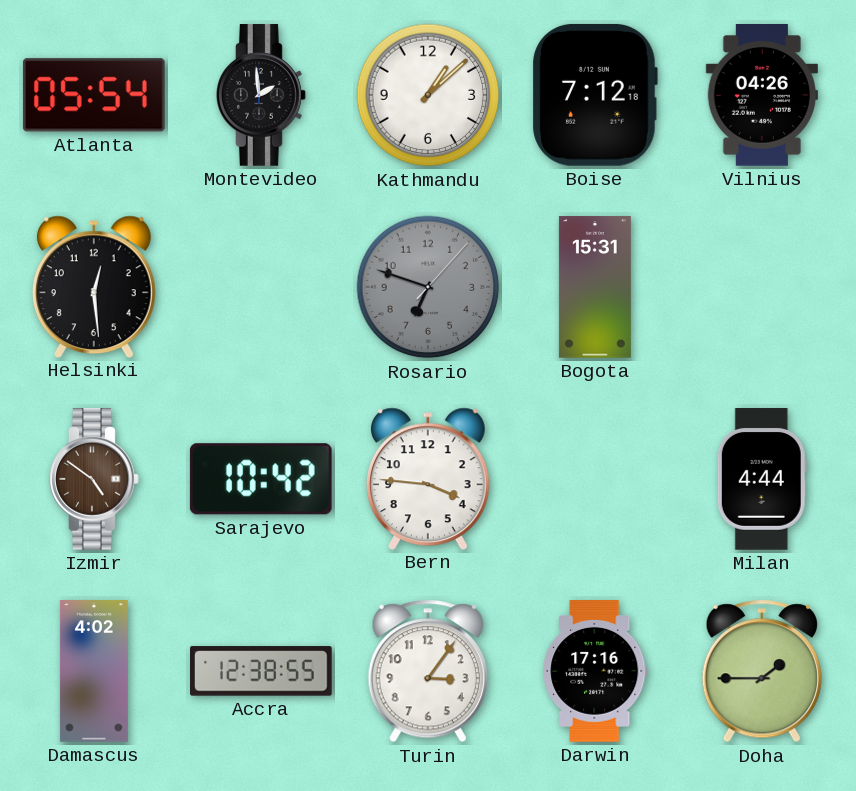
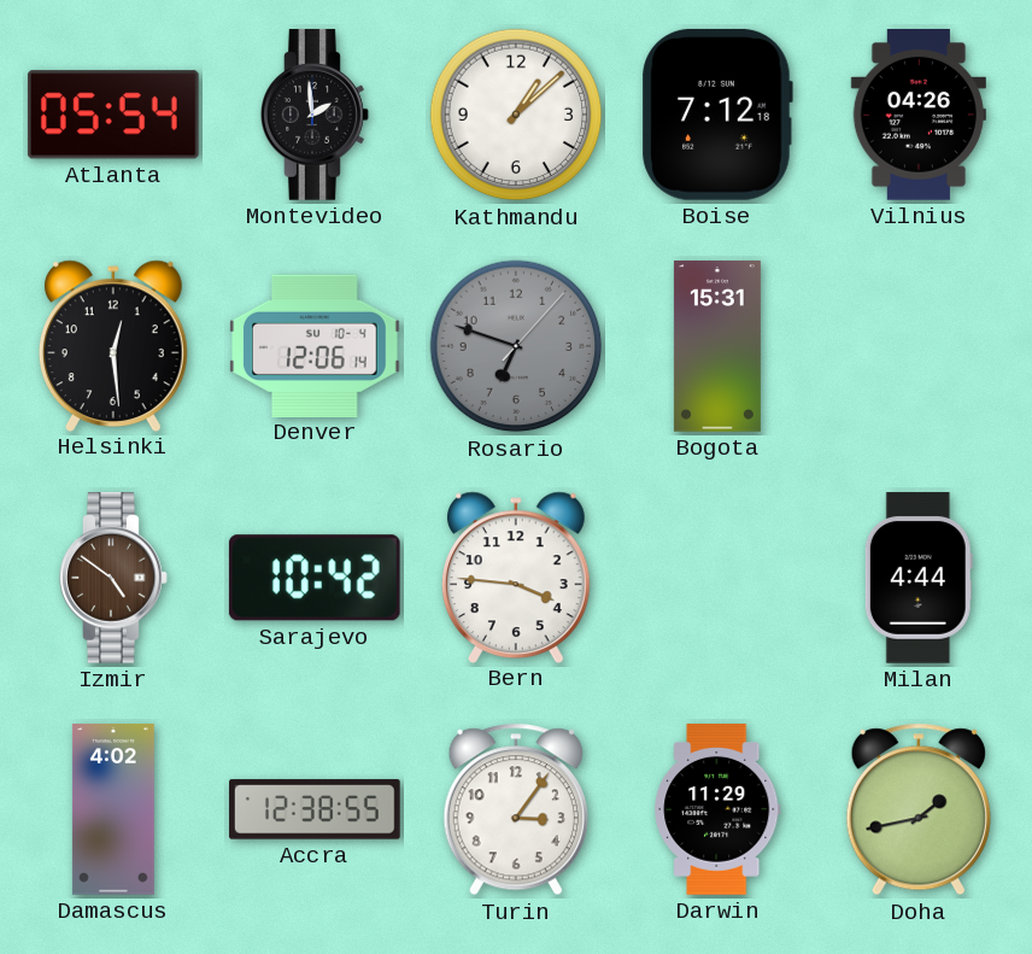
Denver: none -> 12:06
Darwin: 17:16 -> 11:29
Doha: 1:45 -> 1:43
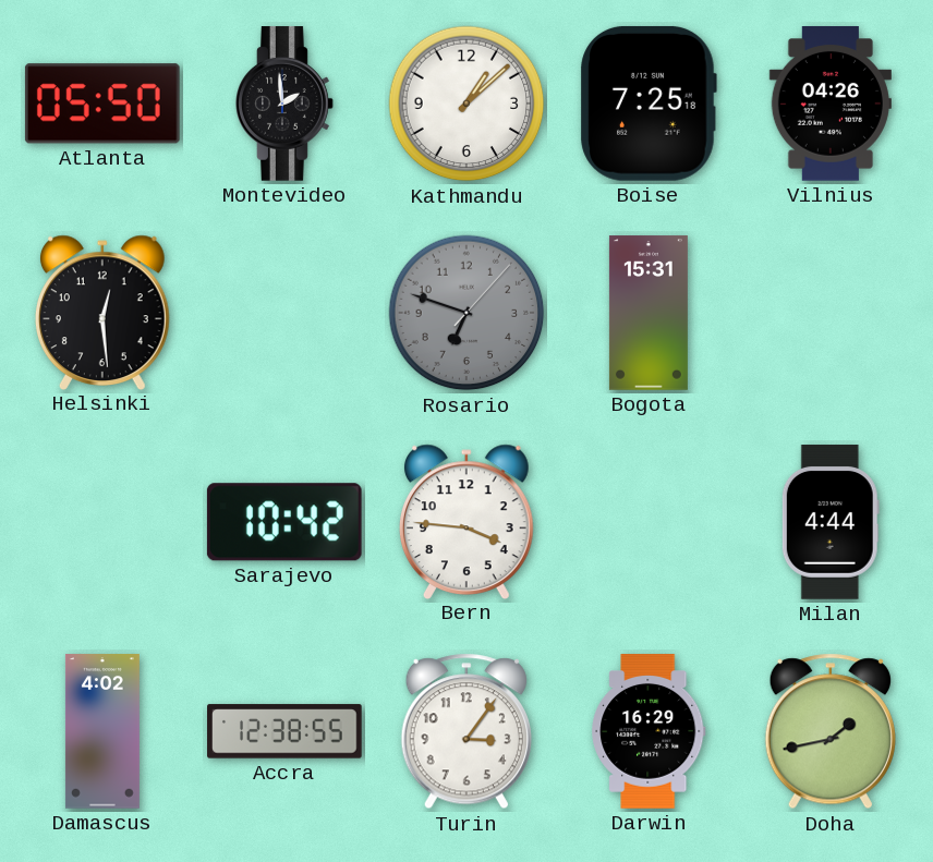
Atlanta: 05:54 -> 05:50
Boise: 7:12 -> 7:25
Denver: 12:06 -> none
Izmir: 4:51 -> none
Darwin: 11:29 -> 16:29
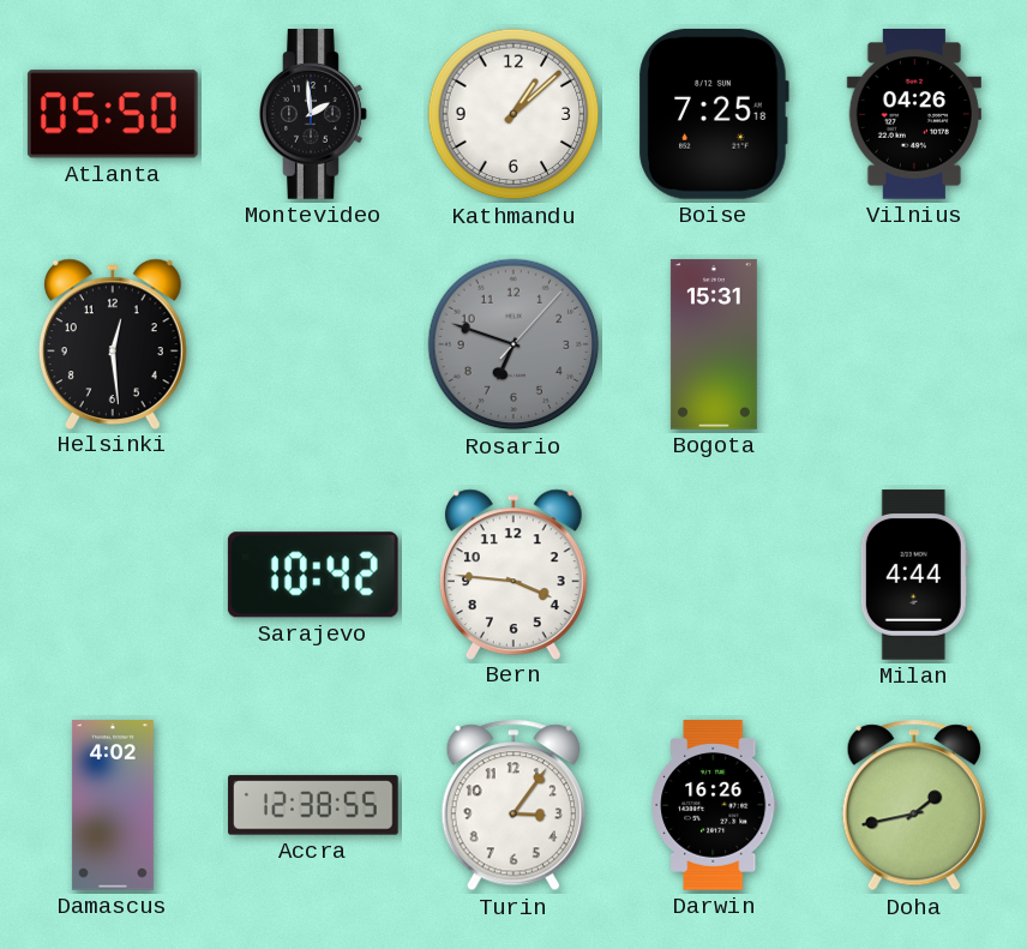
Darwin: 16:29 -> 16:26
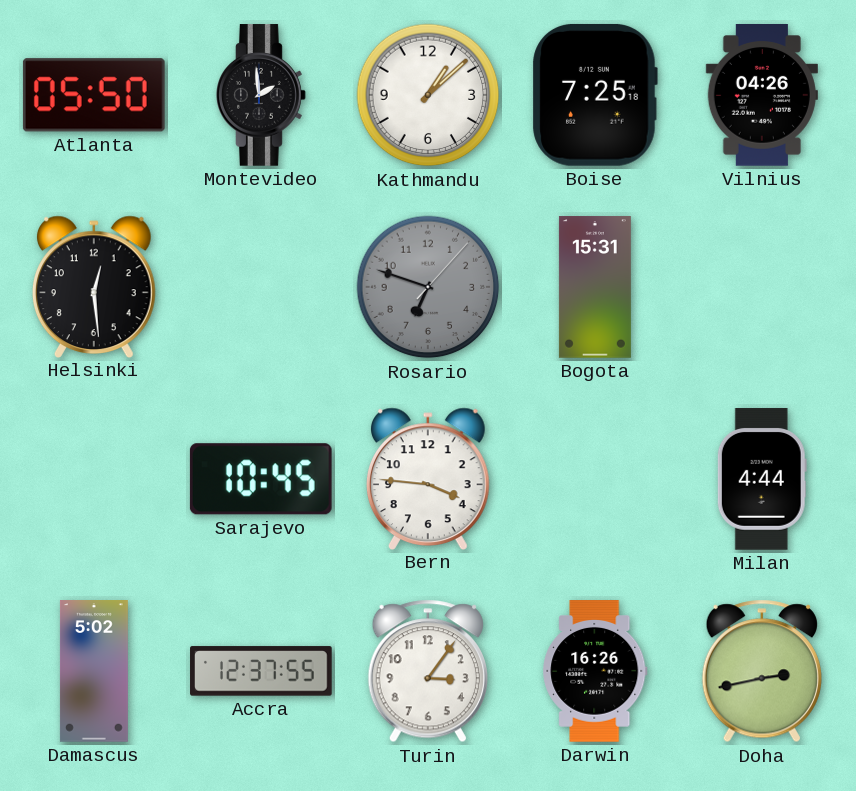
Sarajevo: 10:42 -> 10:45
Damascus: 4:02 -> 5:02
Accra: 12:38 -> 12:37
Doha: 1:43 -> 2:43
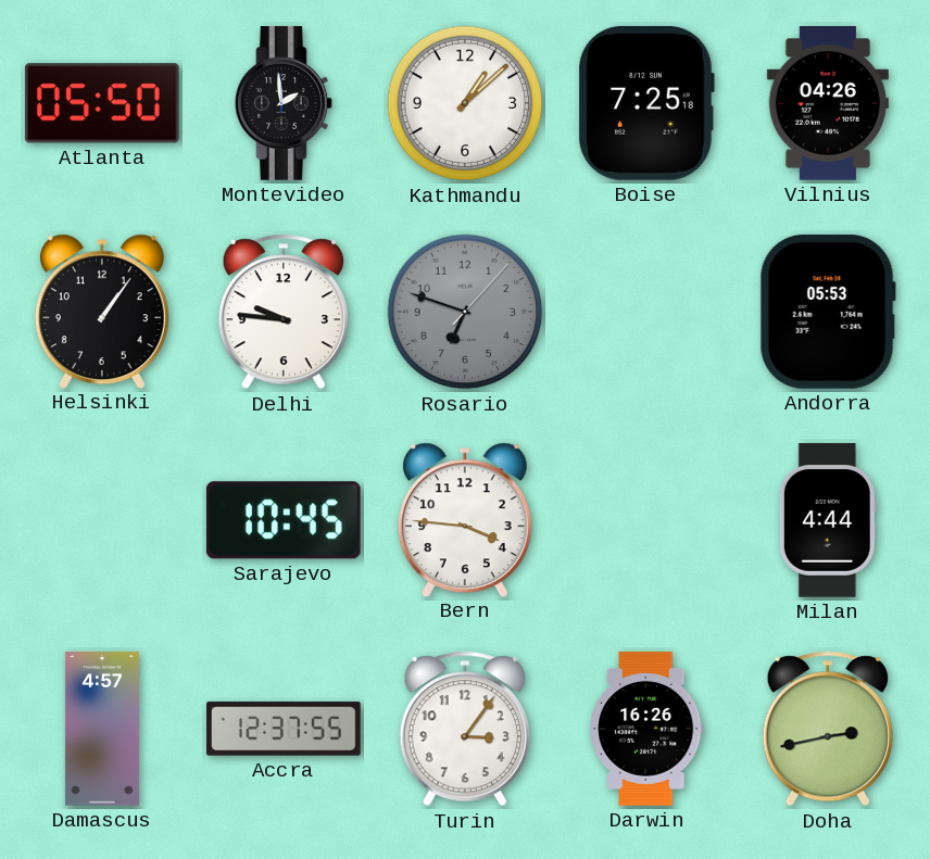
Helsinki: 12:29 -> 1:06
Delhi: none -> 9:46
Bogota: 15:31 -> none
Andorra: none -> 05:53
Damascus: 5:02 -> 4:57
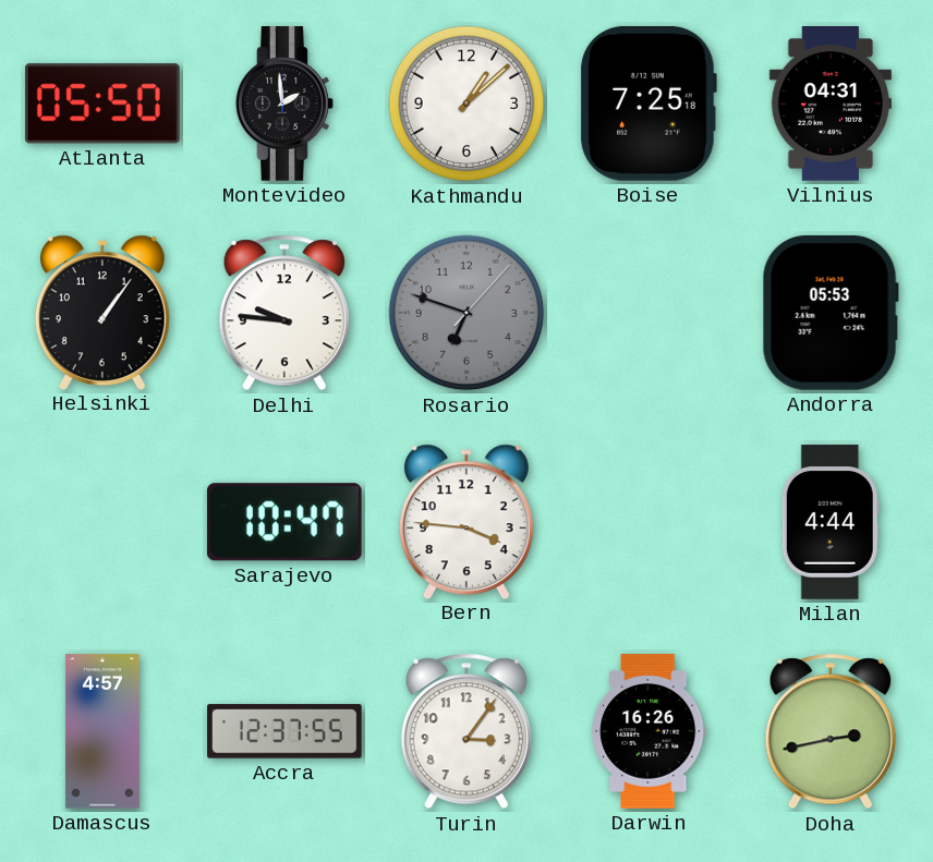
Vilnius: 04:26 -> 04:31
Sarajevo: 10:45 -> 10:47
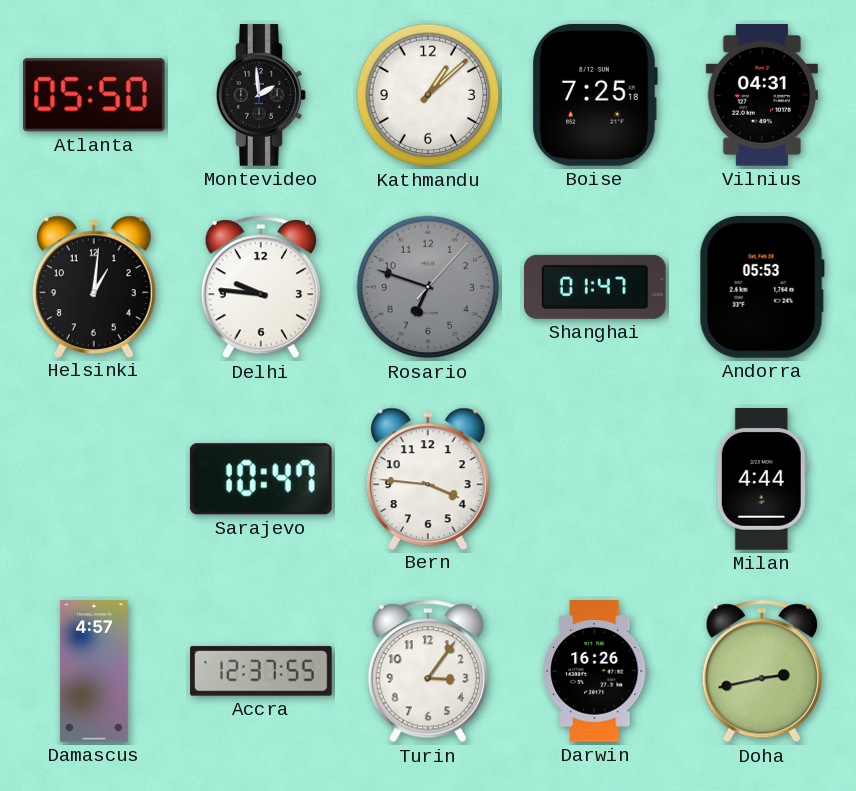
Helsinki: 1:06 -> 1:01
Shanghai: none -> 01:47
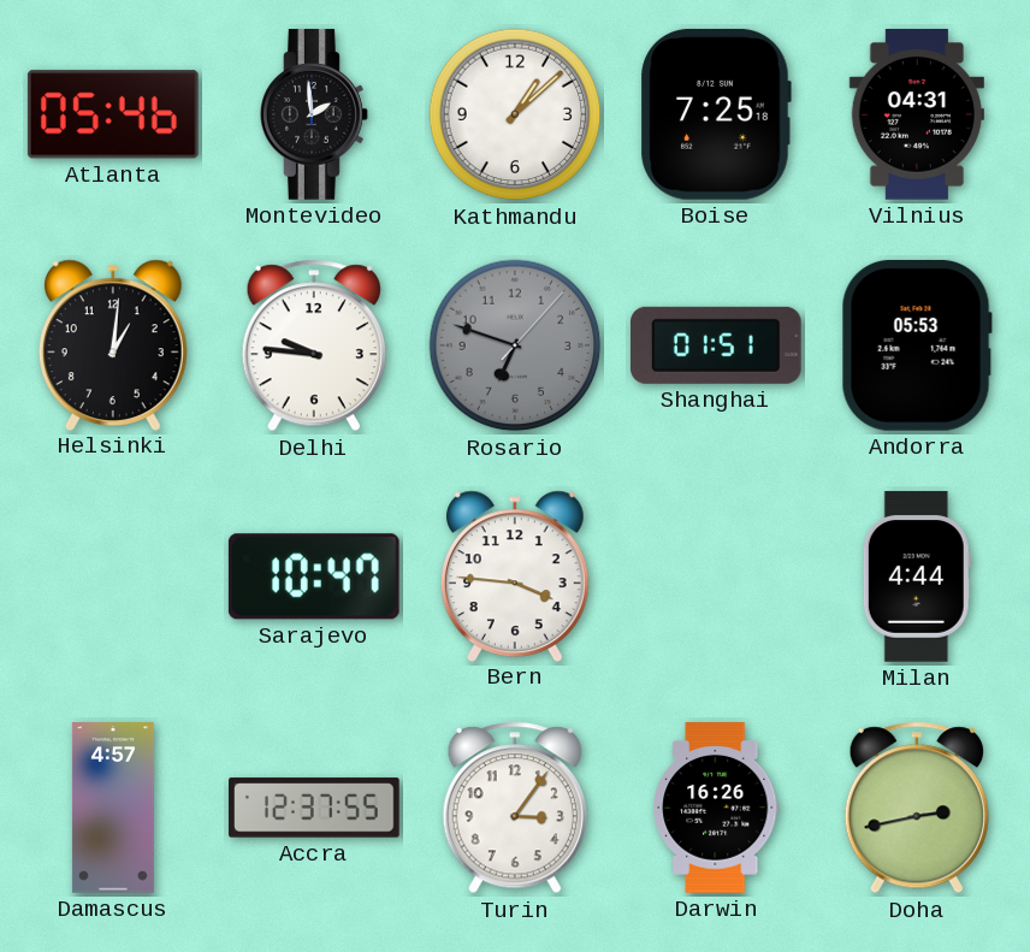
Atlanta: 05:50 -> 05:46
Shanghai: 01:47 -> 01:51
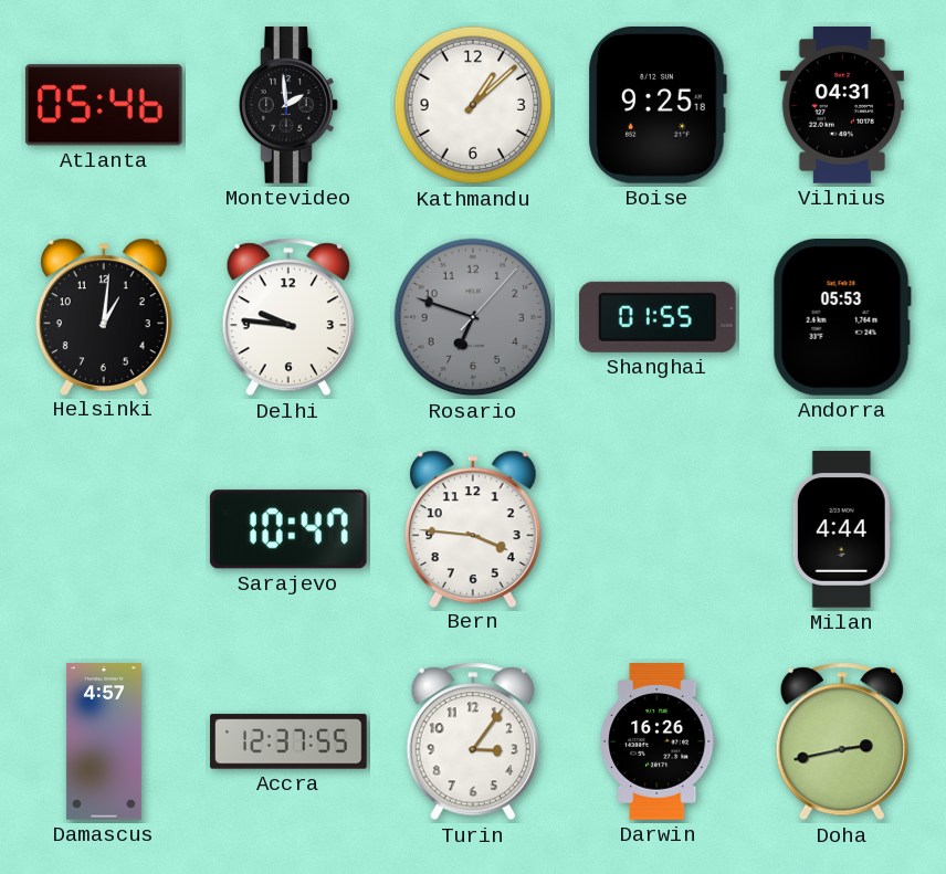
Boise: 7:25 -> 9:25
Shanghai: 01:51 -> 01:55
